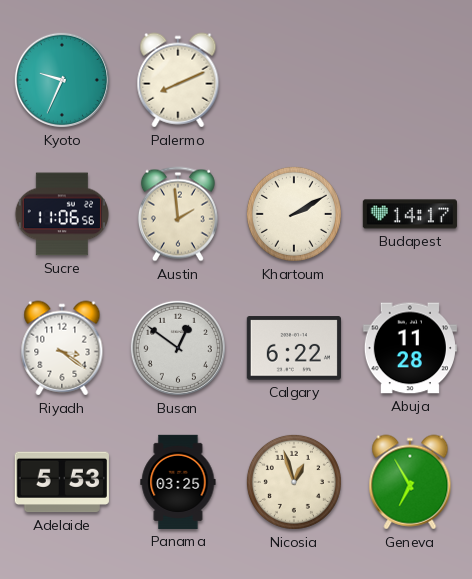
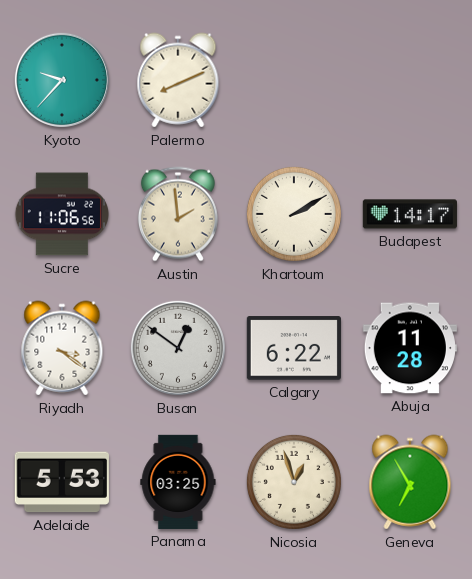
Kyoto: 9:34 -> 9:37
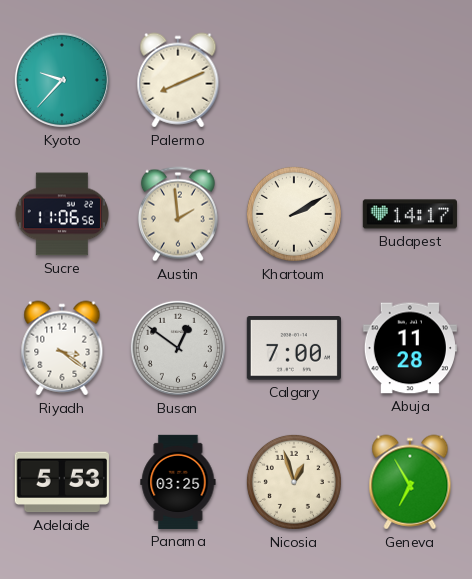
Calgary: 6:22 -> 7:00
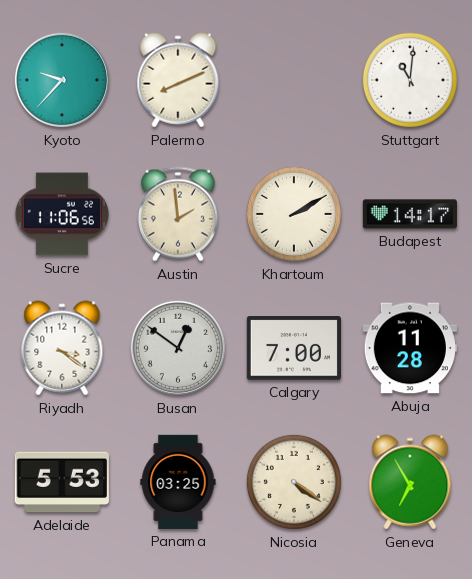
Stuttgart: none -> 11:01
Nicosia: 12:57 -> 4:21
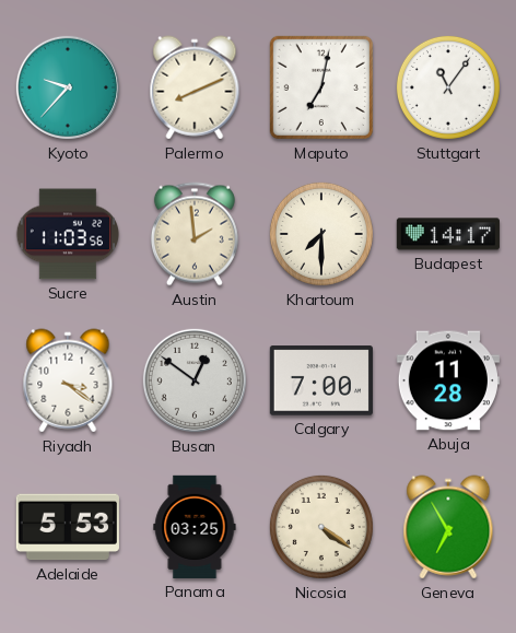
Maputo: none -> 7:02
Stuttgart: 11:01 -> 11:06
Sucre: 11:06 -> 11:03
Khartoum: 2:10 -> 7:30
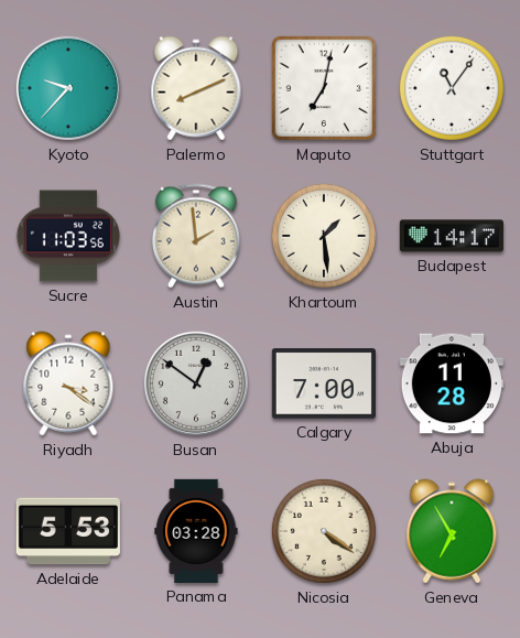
Khartoum: 7:30 -> 1:29
Panama: 03:25 -> 03:28
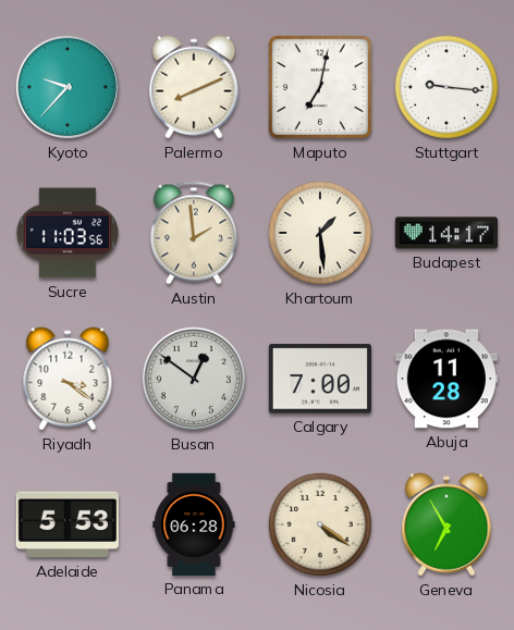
Stuttgart: 11:06 -> 9:16
Panama: 03:28 -> 06:28
